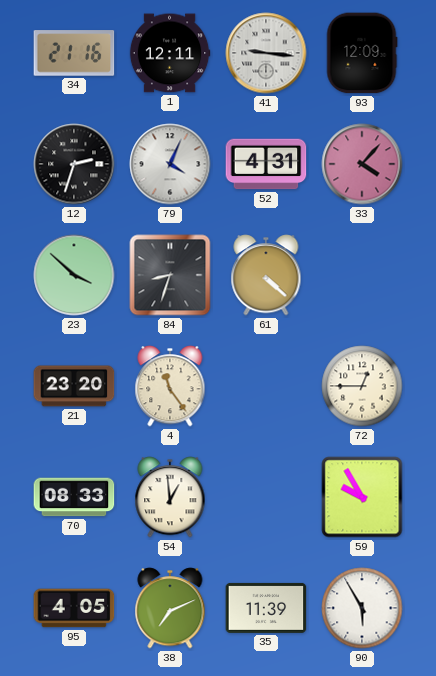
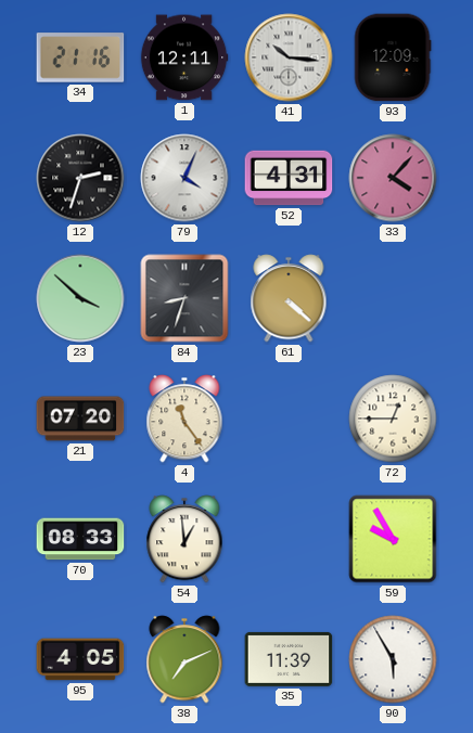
41: 9:16 -> 10:16
21: 23:20 -> 07:20
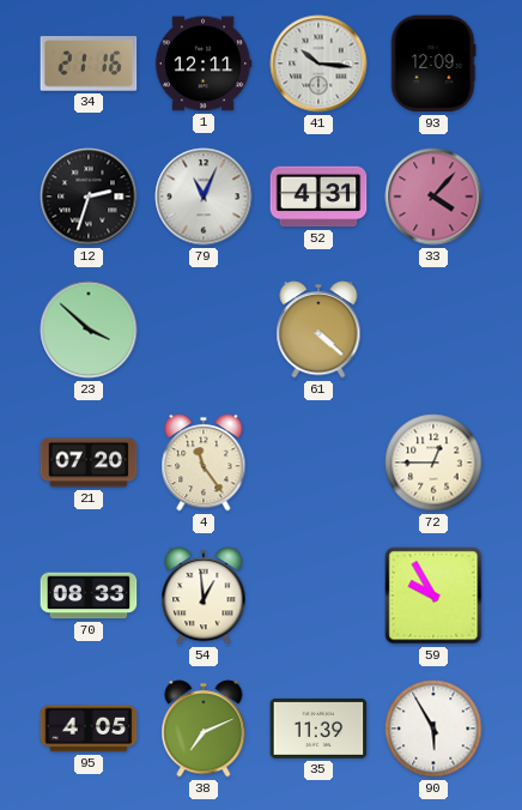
79: 4:04 -> 11:04
84: 8:33 -> none
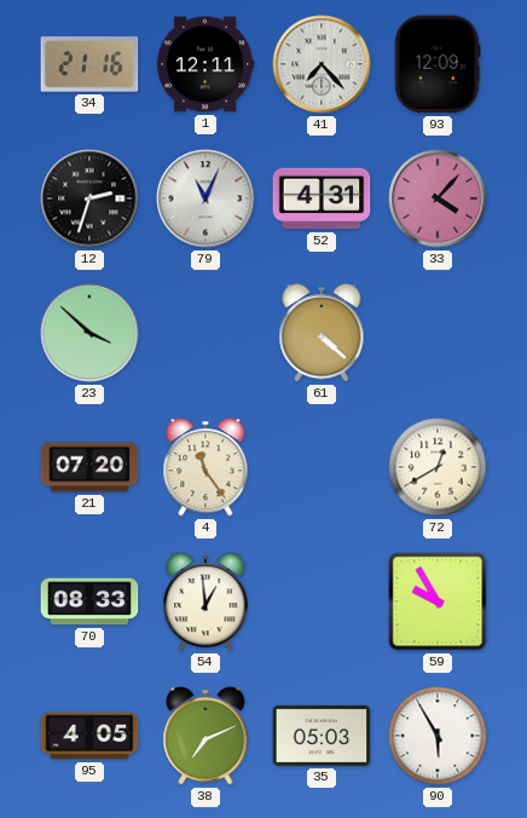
41: 10:16 -> 7:23
72: 12:45 -> 12:40
35: 11:39 -> 05:03
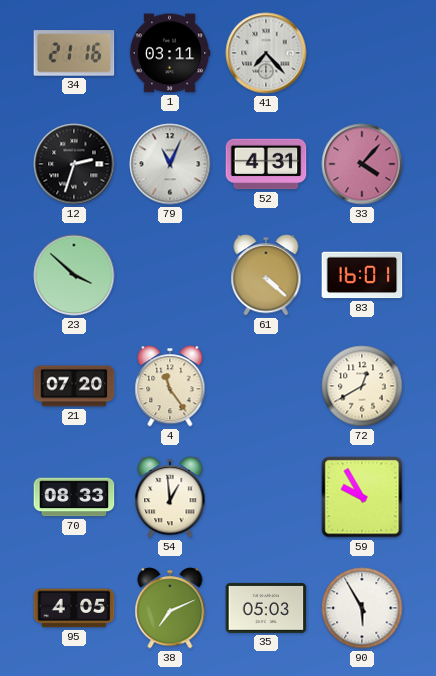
1: 12:11 -> 03:11
93: 12:09 -> none
83: none -> 16:01
